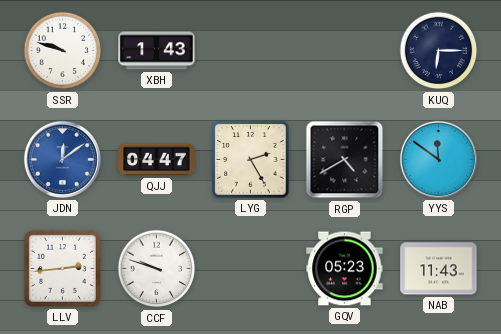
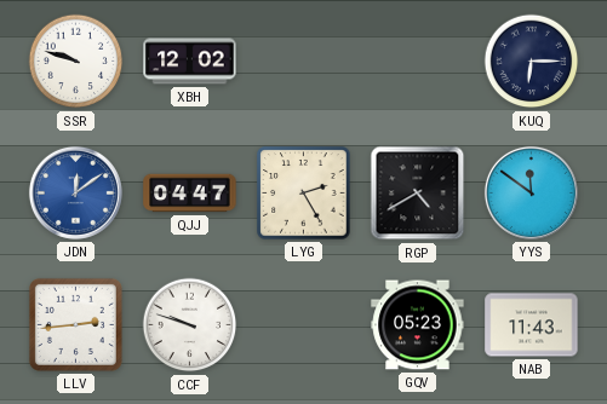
XBH: 1:43 -> 12:02
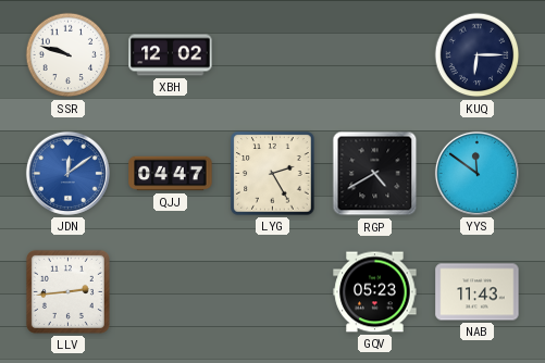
CCF: 9:48 -> none
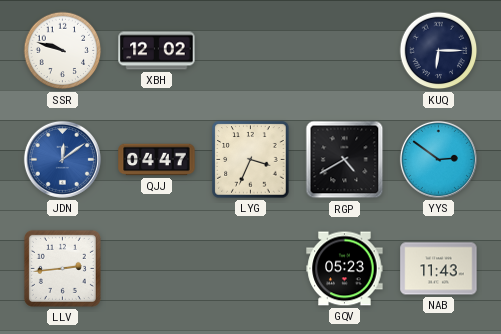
LYG: 2:25 -> 3:34
YYS: 11:51 -> 2:51
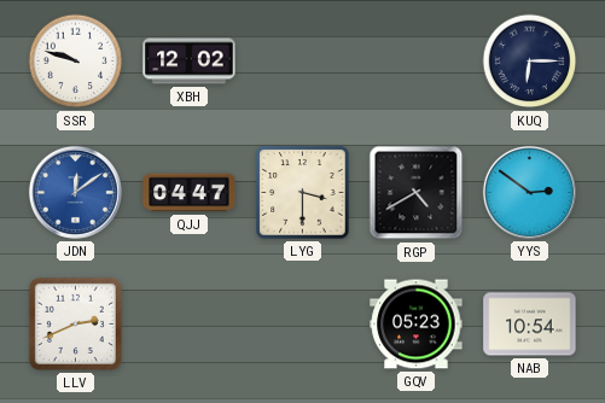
LYG: 3:34 -> 3:30
LLV: 2:44 -> 2:41
NAB: 11:43 -> 10:54
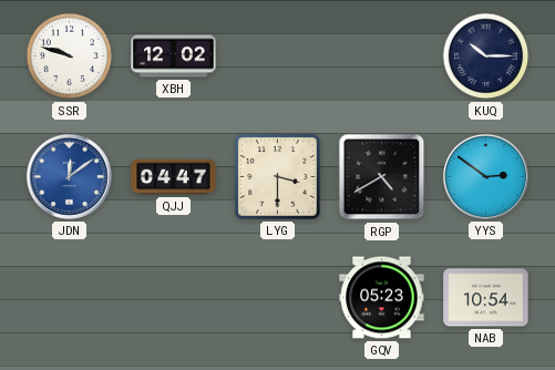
KUQ: 6:15 -> 10:15
LLV: 2:41 -> none
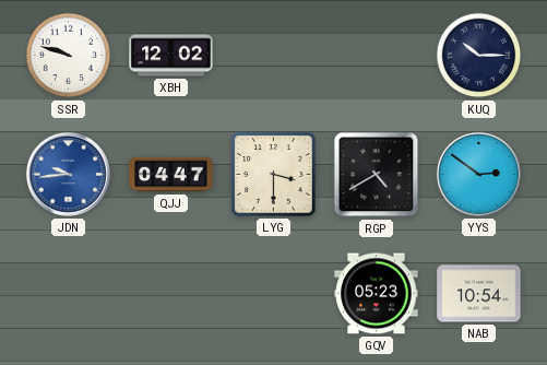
JDN: 12:09 -> 9:44
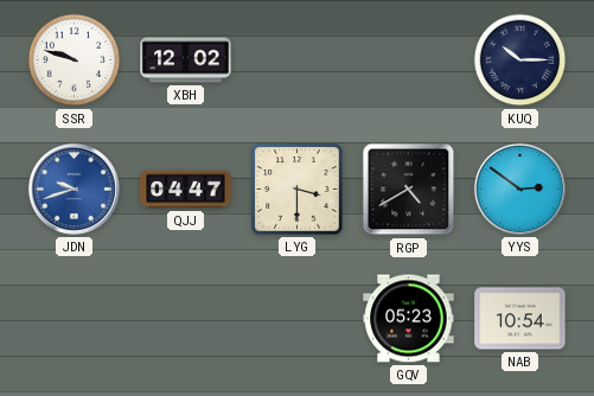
JDN: 9:44 -> 9:42
